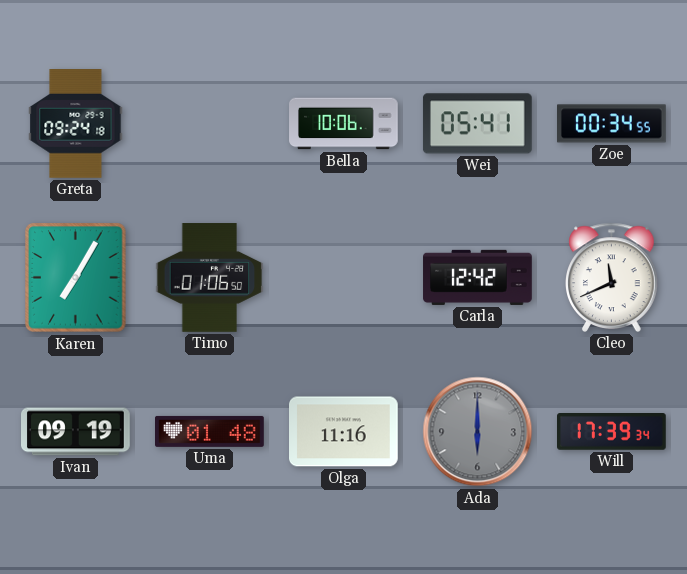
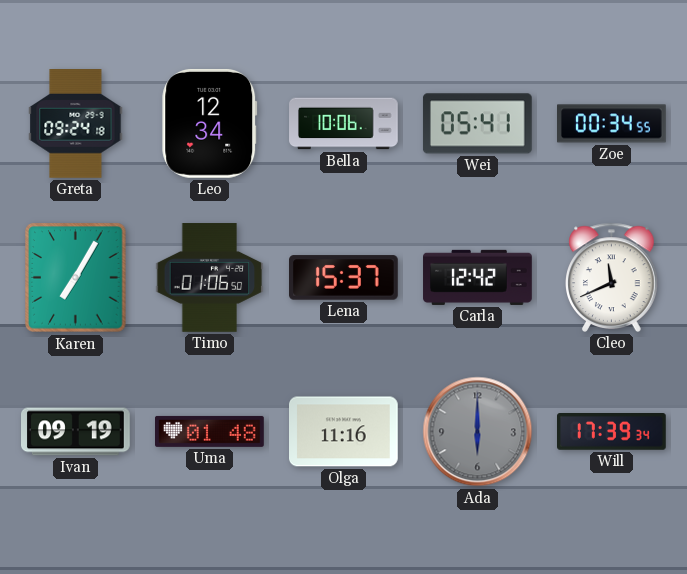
Leo: none -> 12:34
Lena: none -> 15:37
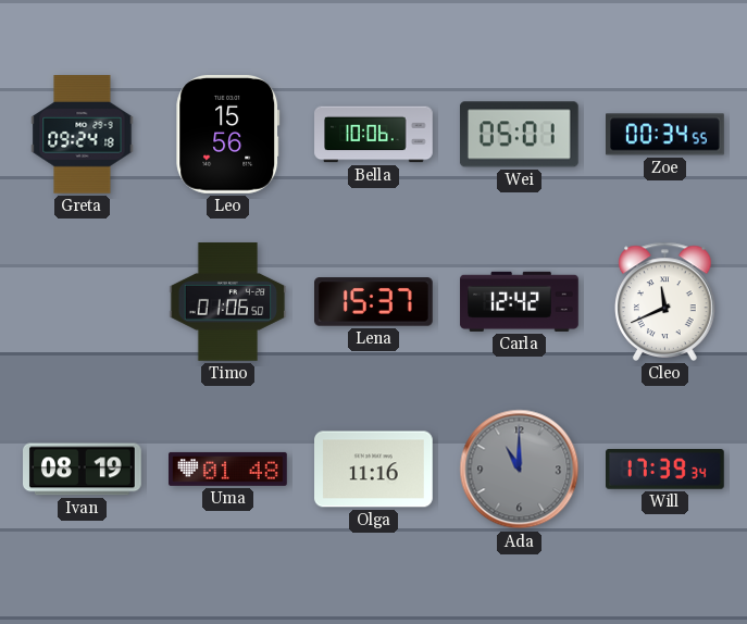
Leo: 12:34 -> 15:56
Wei: 05:41 -> 05:01
Karen: 7:05 -> none
Ivan: 09:19 -> 08:19
Ada: 6:00 -> 11:00
